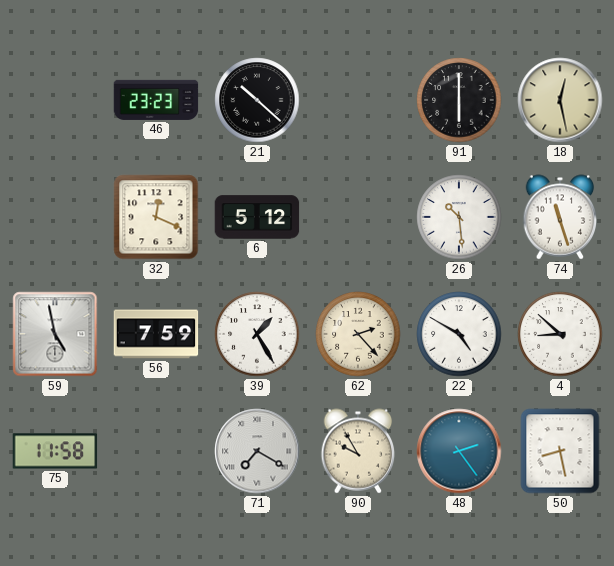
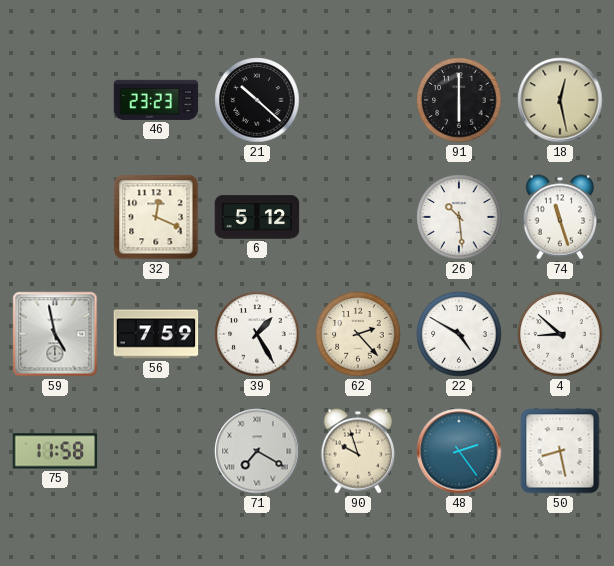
90: 9:55 -> 9:57
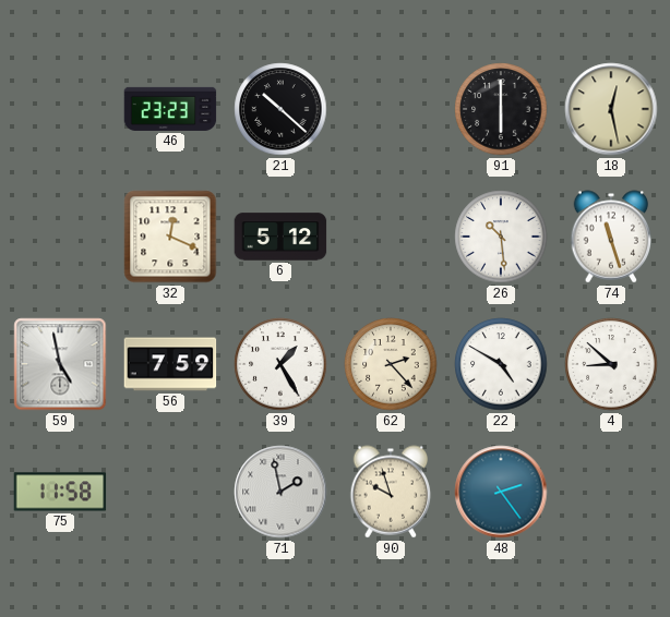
71: 7:20 -> 1:58
50: 8:28 -> none
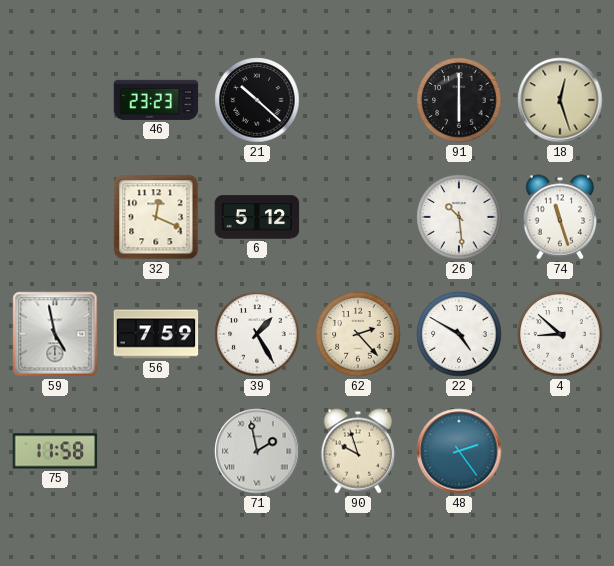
18: 12:28 -> 12:27
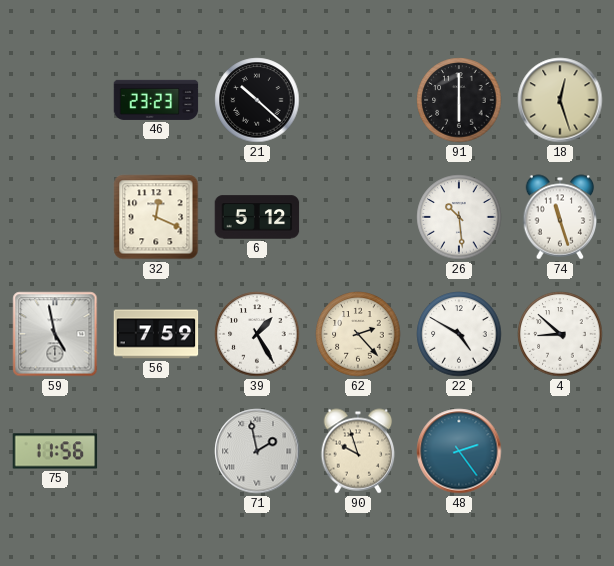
75: 11:58 -> 11:56
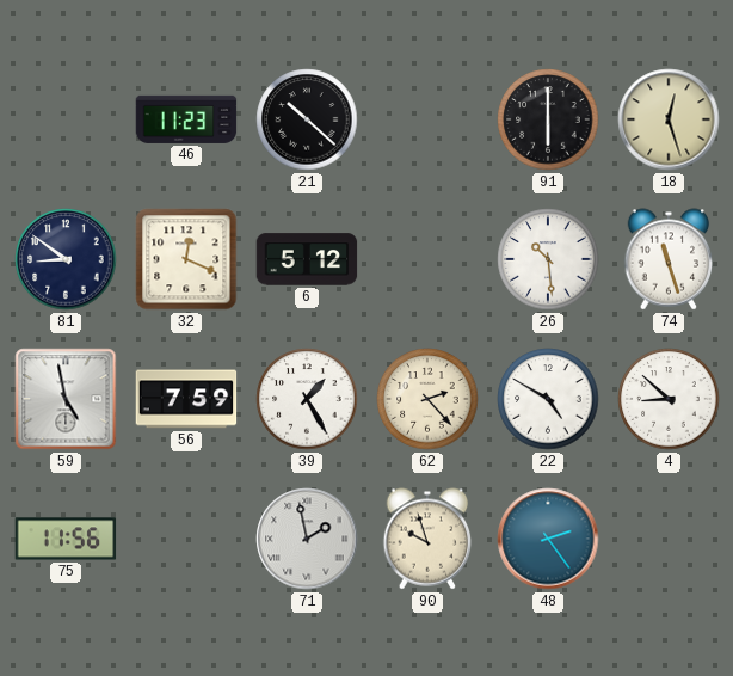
46: 23:23 -> 11:23
81: none -> 8:51
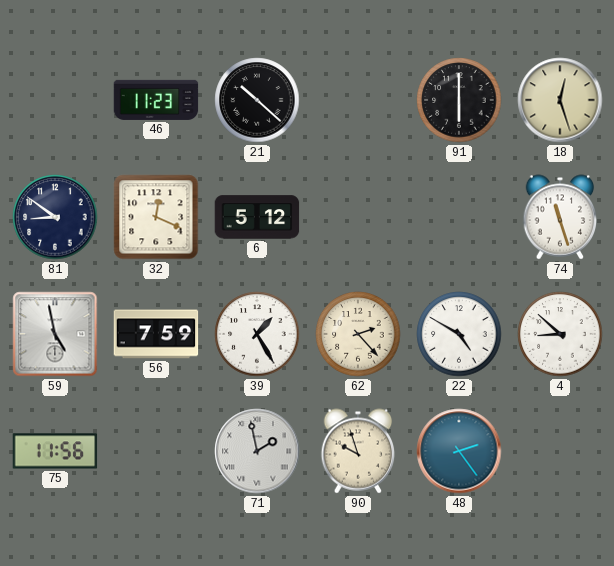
26: 10:29 -> none
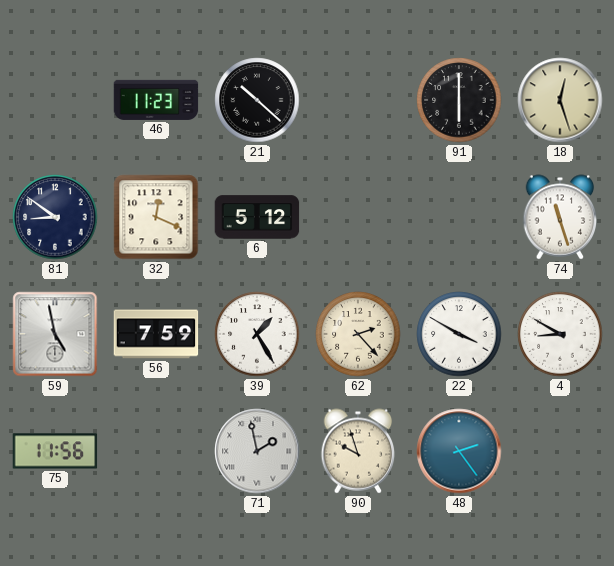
22: 4:50 -> 3:50
4: 8:52 -> 8:50
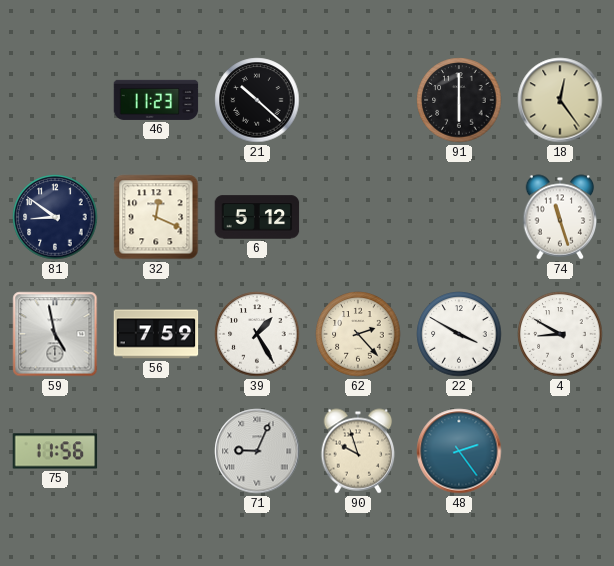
18: 12:27 -> 12:24
71: 1:58 -> 9:04
